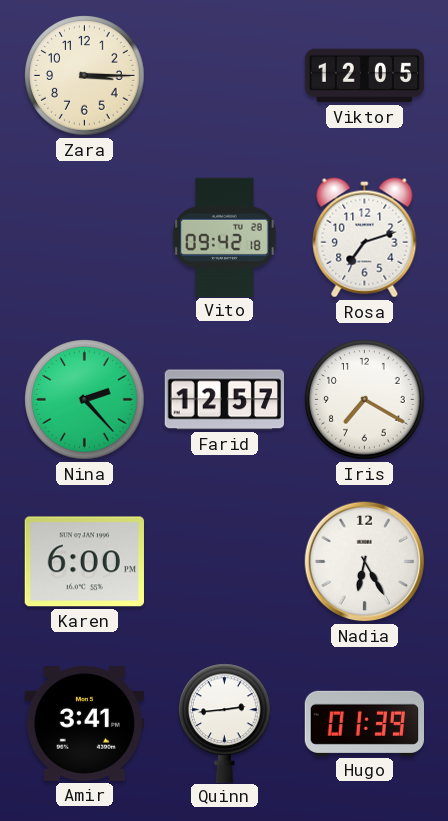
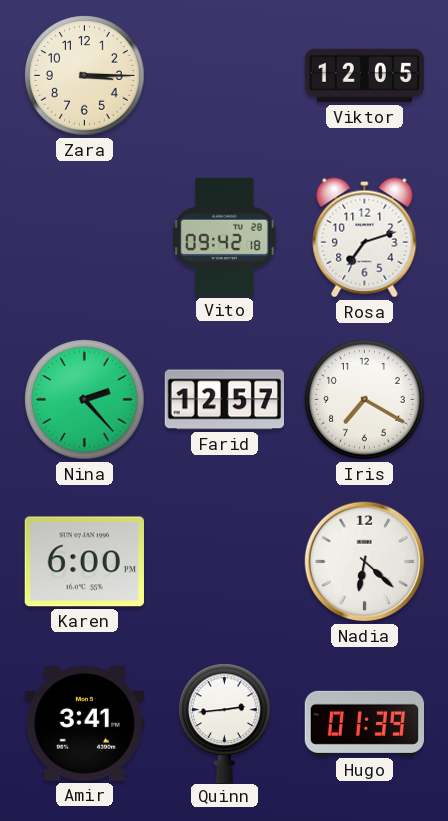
Nadia: 6:25 -> 6:22
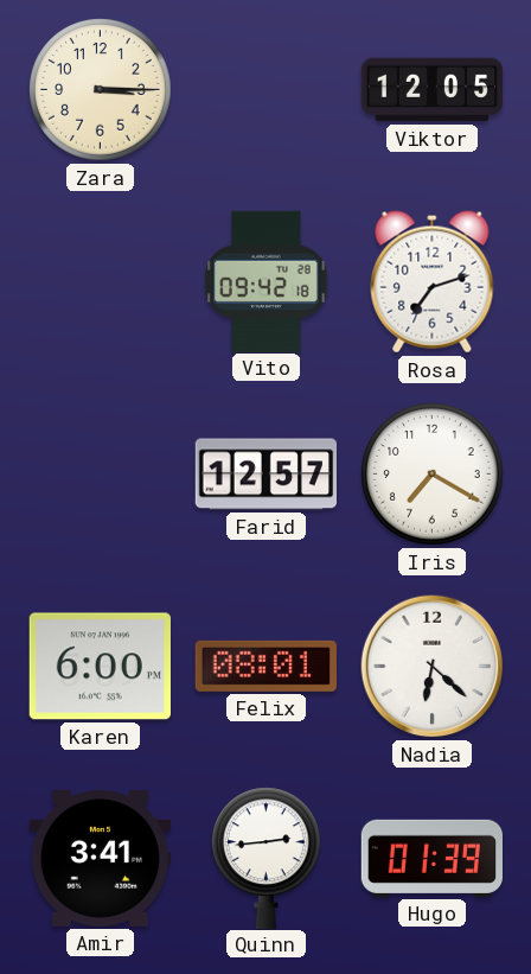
Nina: 2:23 -> none
Felix: none -> 08:01
